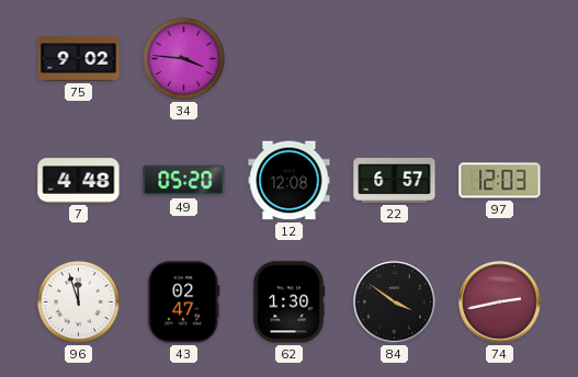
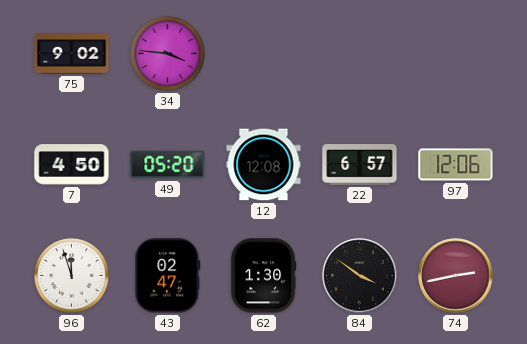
7: 4:48 -> 4:50
97: 12:03 -> 12:06
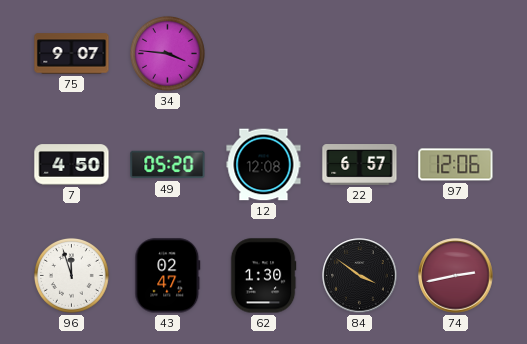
75: 9:02 -> 9:07
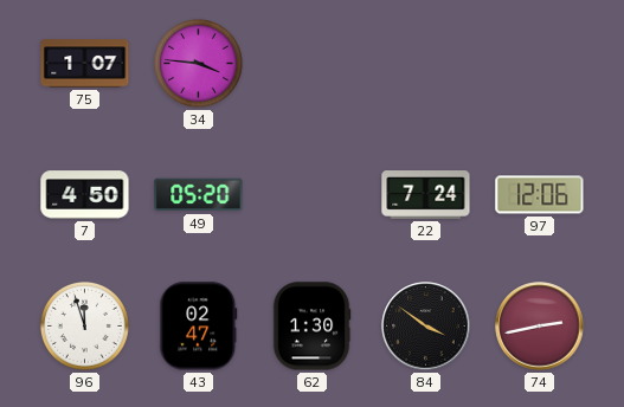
75: 9:07 -> 1:07
12: 12:08 -> none
22: 6:57 -> 7:24
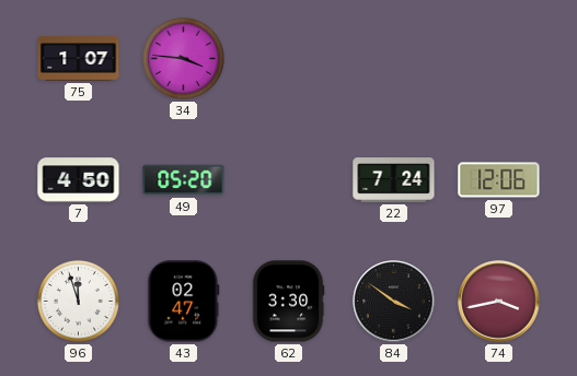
62: 1:30 -> 3:30
74: 2:43 -> 3:43
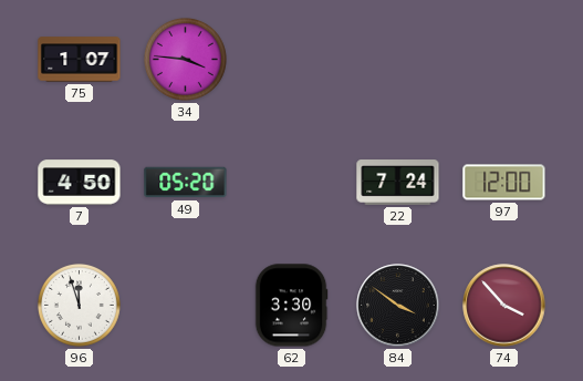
97: 12:06 -> 12:00
43: 02:47 -> none
74: 3:43 -> 3:53
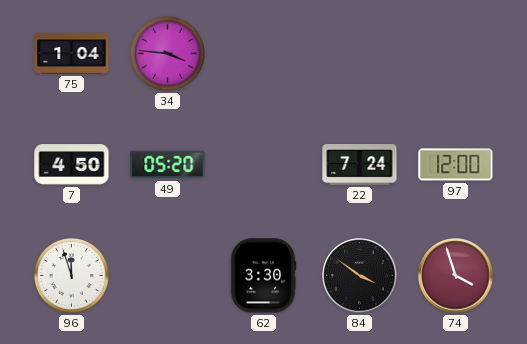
75: 1:07 -> 1:04
74: 3:53 -> 3:57
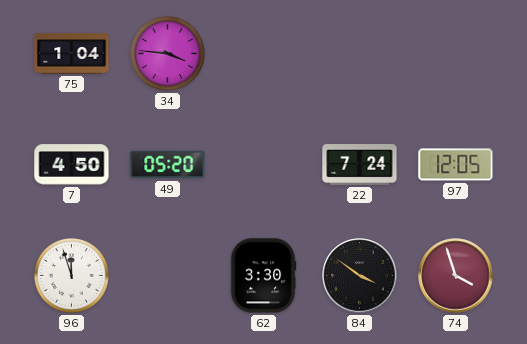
97: 12:00 -> 12:05
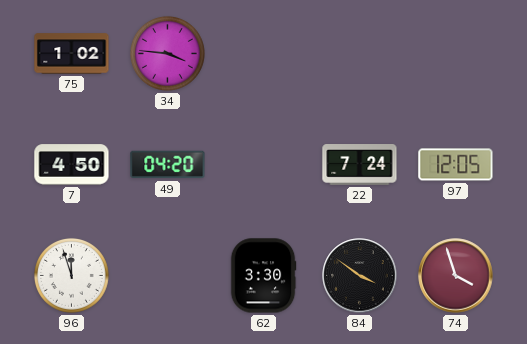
75: 1:04 -> 1:02
49: 05:20 -> 04:20
